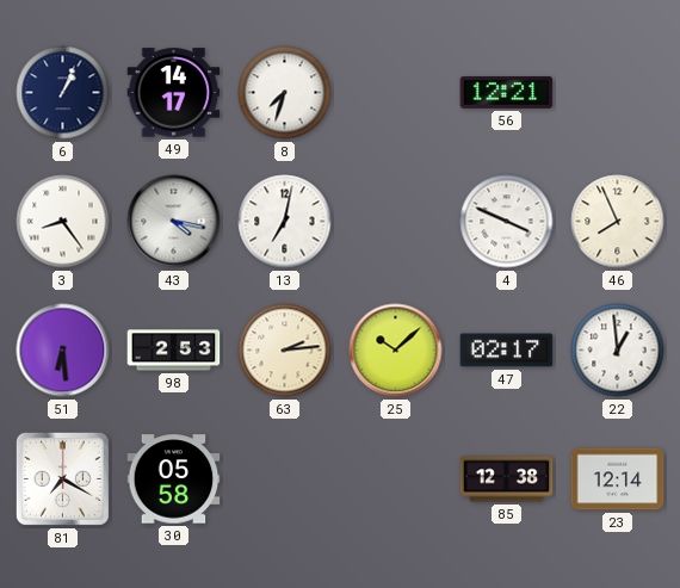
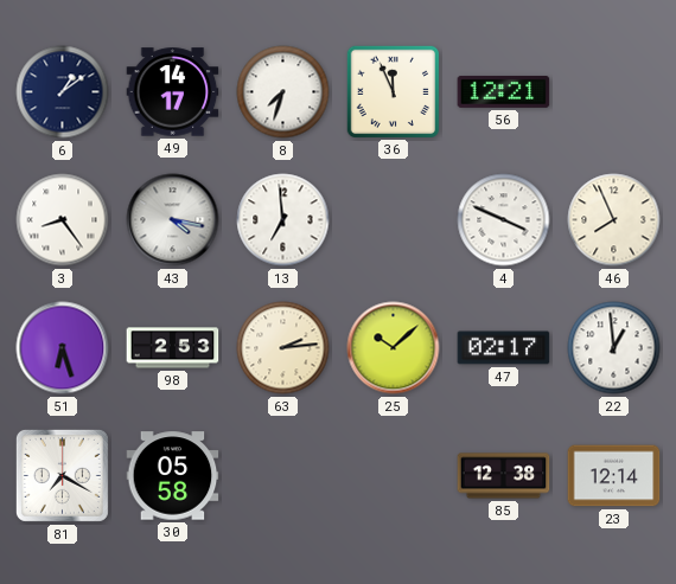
6: 1:04 -> 1:09
36: none -> 11:56
13: 7:02 -> 6:59
51: 6:29 -> 6:27
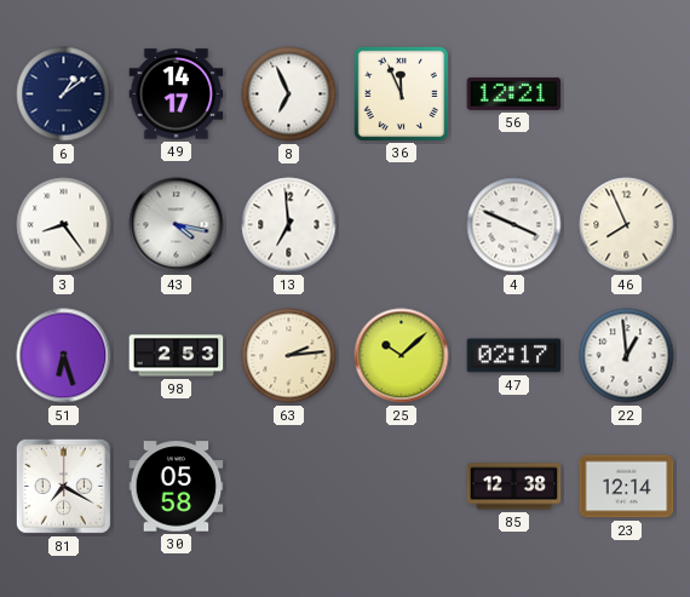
8: 7:33 -> 6:56
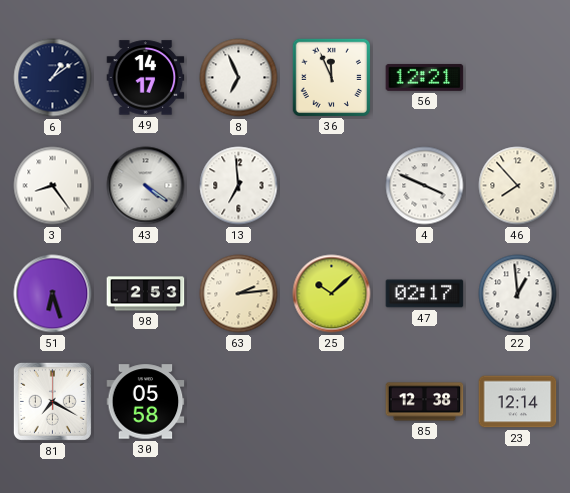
43: 4:17 -> 4:21
46: 7:56 -> 7:53
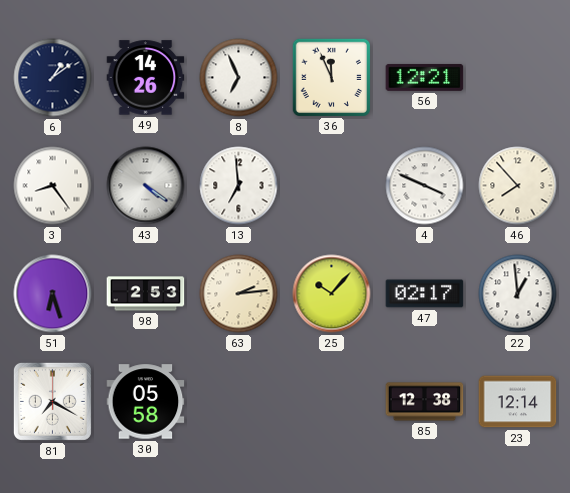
49: 14:17 -> 14:26
25: 10:08 -> 10:07
